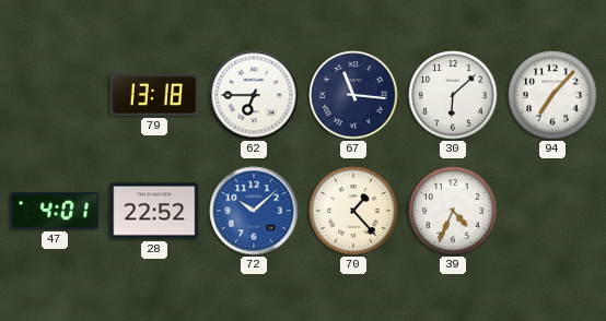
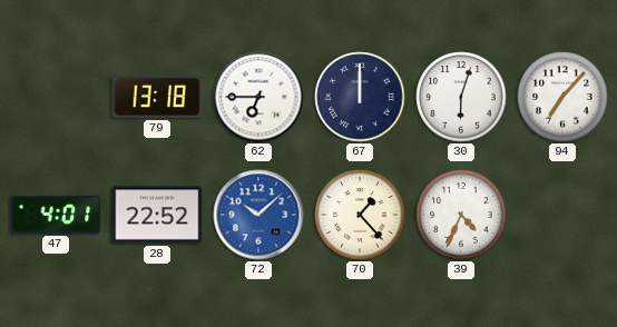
67: 11:16 -> 12:00
30: 6:08 -> 6:03
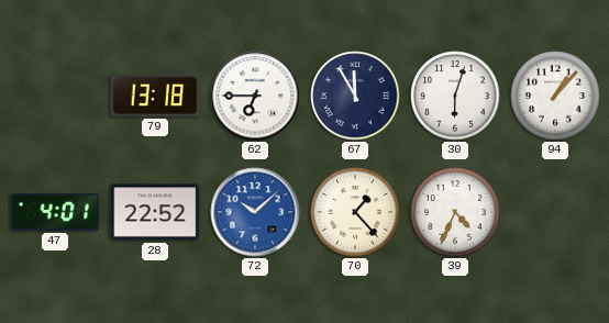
67: 12:00 -> 11:55
94: 7:07 -> 1:07
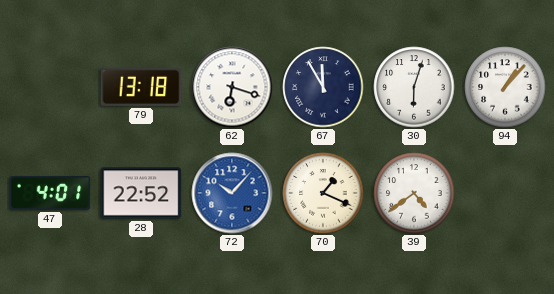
62: 6:45 -> 6:18
72: 10:08 -> 10:07
70: 1:23 -> 1:19
39: 4:34 -> 4:39
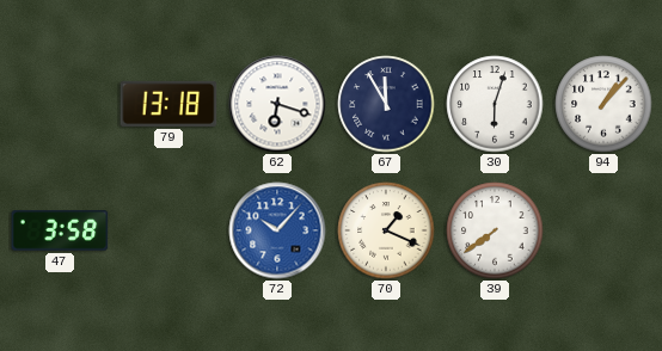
47: 4:01 -> 3:58
28: 22:52 -> none
39: 4:39 -> 7:39
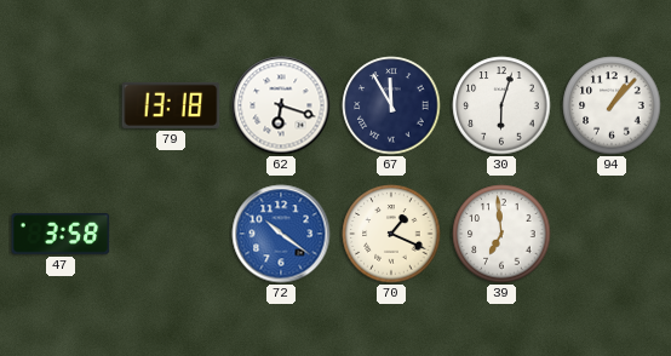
72: 10:07 -> 10:21
39: 7:39 -> 6:59
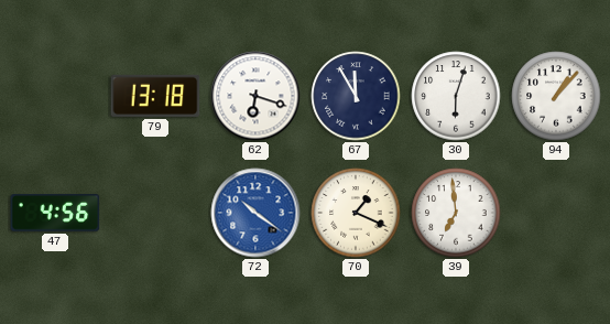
47: 3:58 -> 4:56
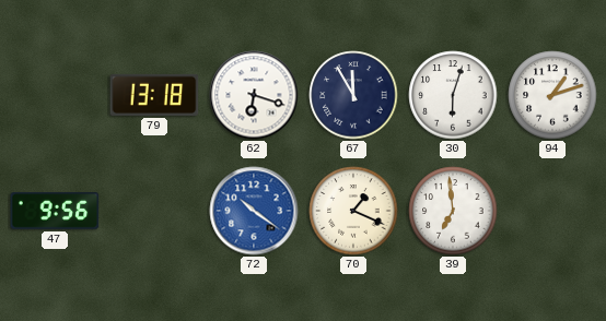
94: 1:07 -> 1:12
47: 4:56 -> 9:56
